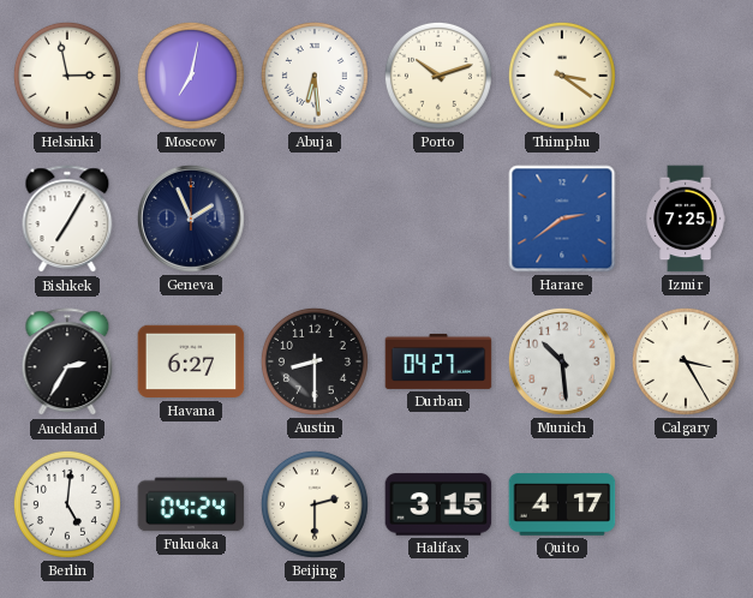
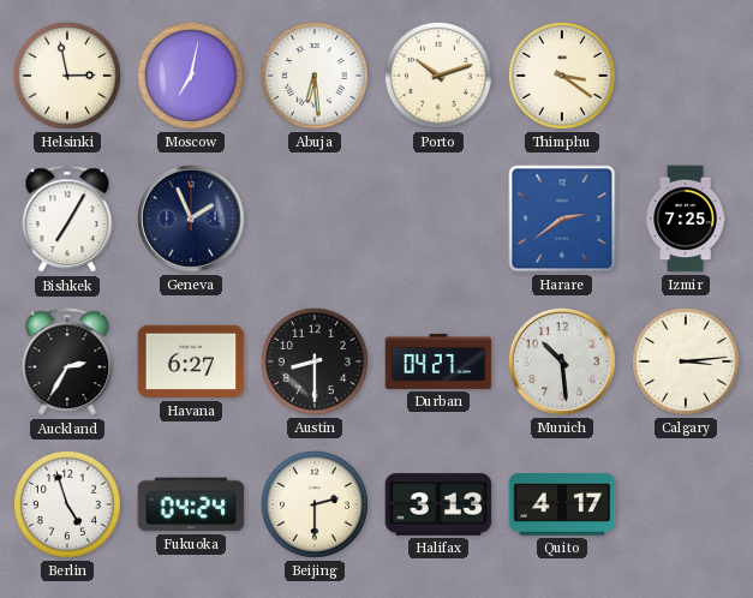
Calgary: 3:25 -> 3:14
Berlin: 5:01 -> 4:57
Halifax: 3:15 -> 3:13
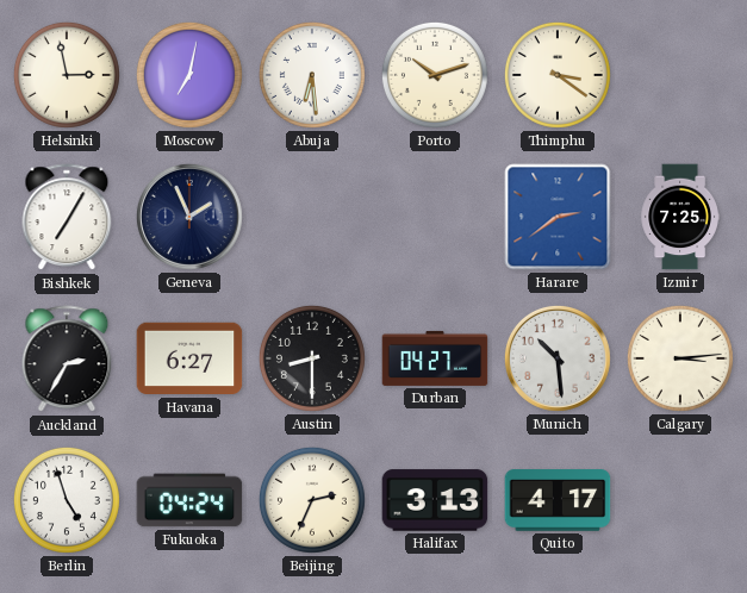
Beijing: 2:30 -> 2:34
